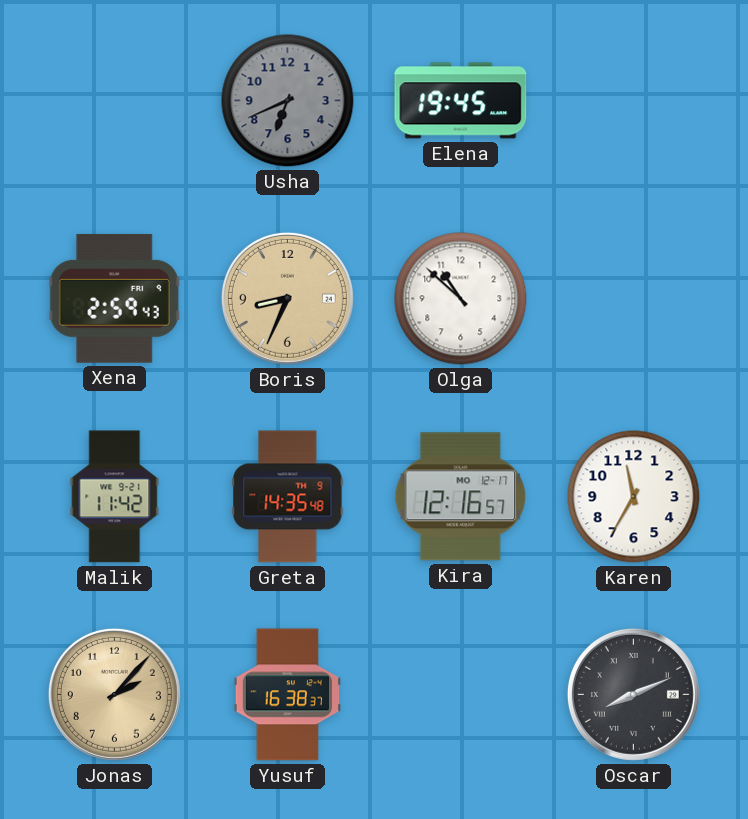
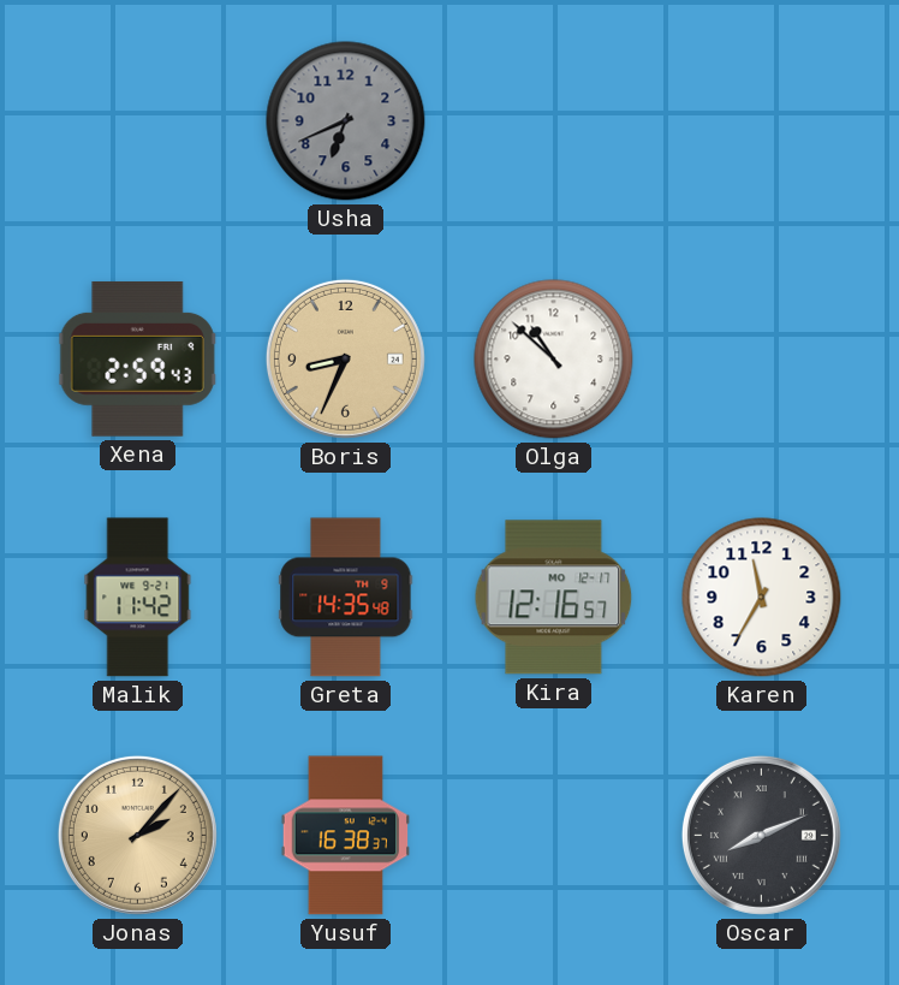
Elena: 19:45 -> none
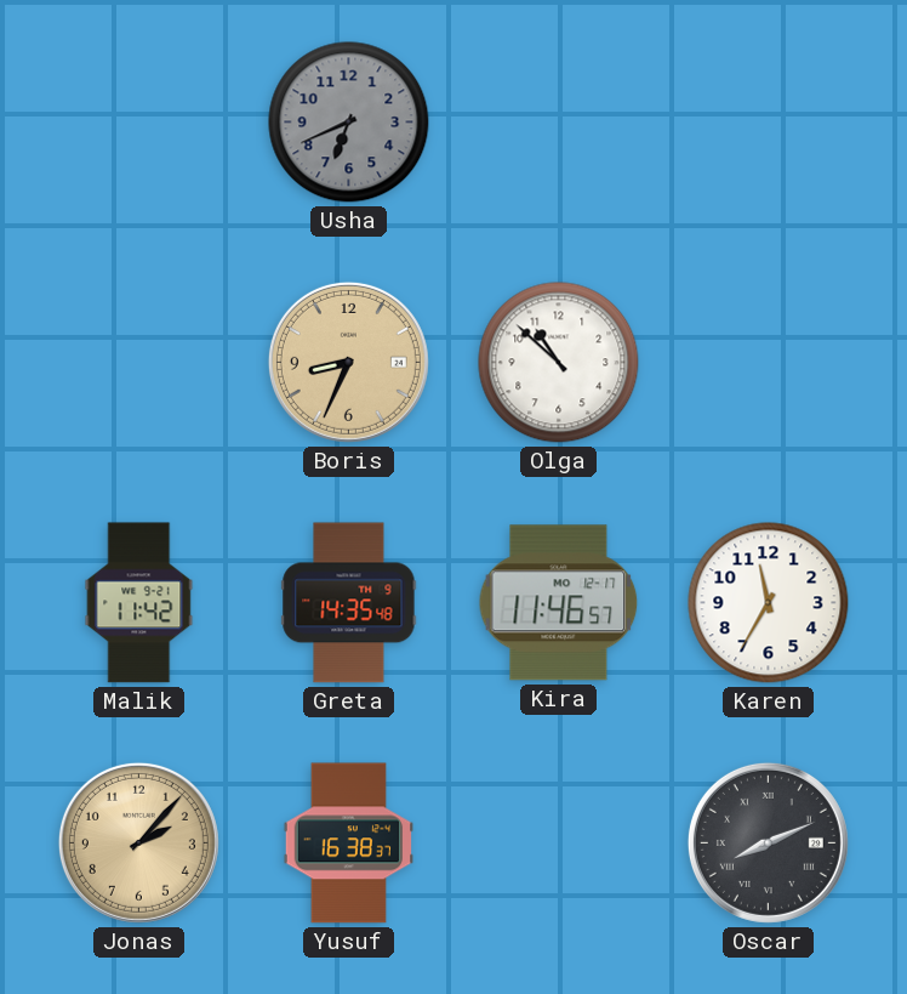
Xena: 2:59 -> none
Kira: 12:16 -> 11:46
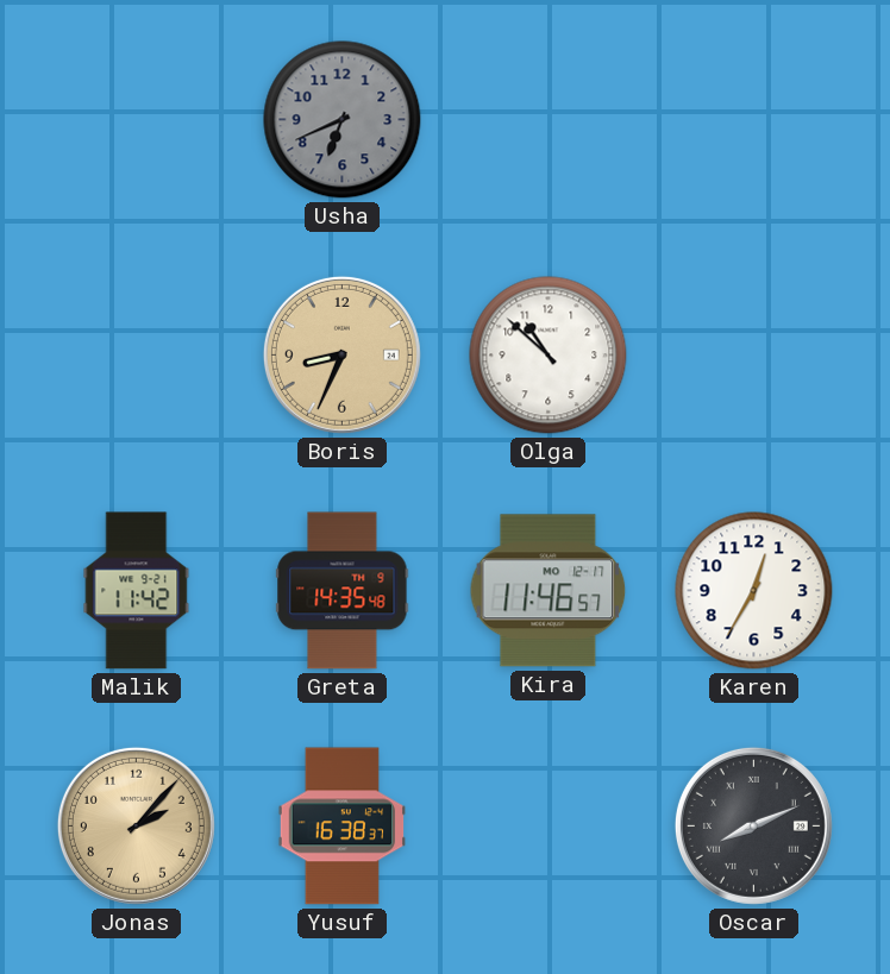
Karen: 11:35 -> 12:35
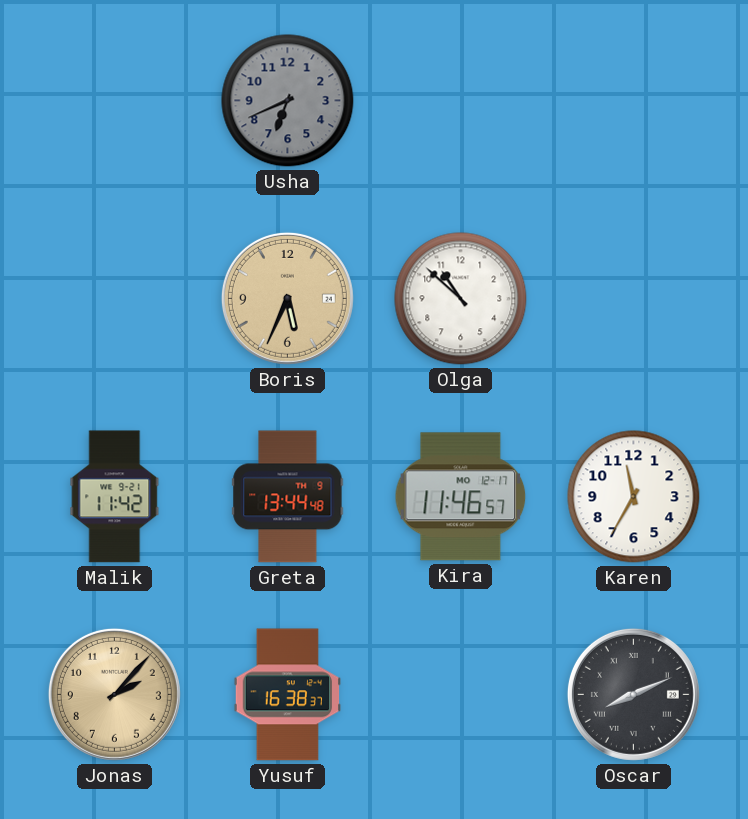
Boris: 8:34 -> 5:34
Greta: 14:35 -> 13:44
Karen: 12:35 -> 11:35
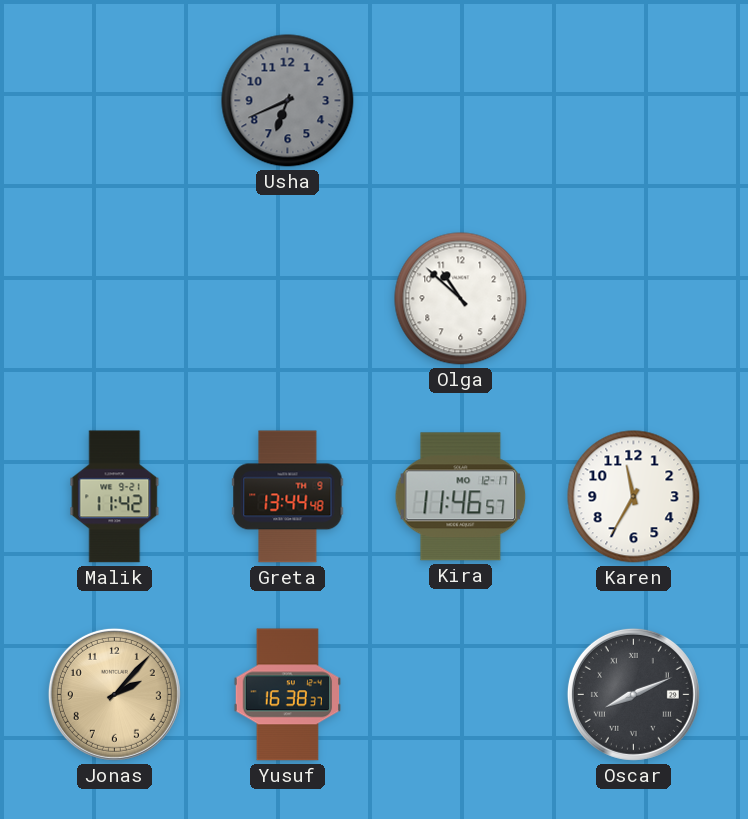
Boris: 5:34 -> none
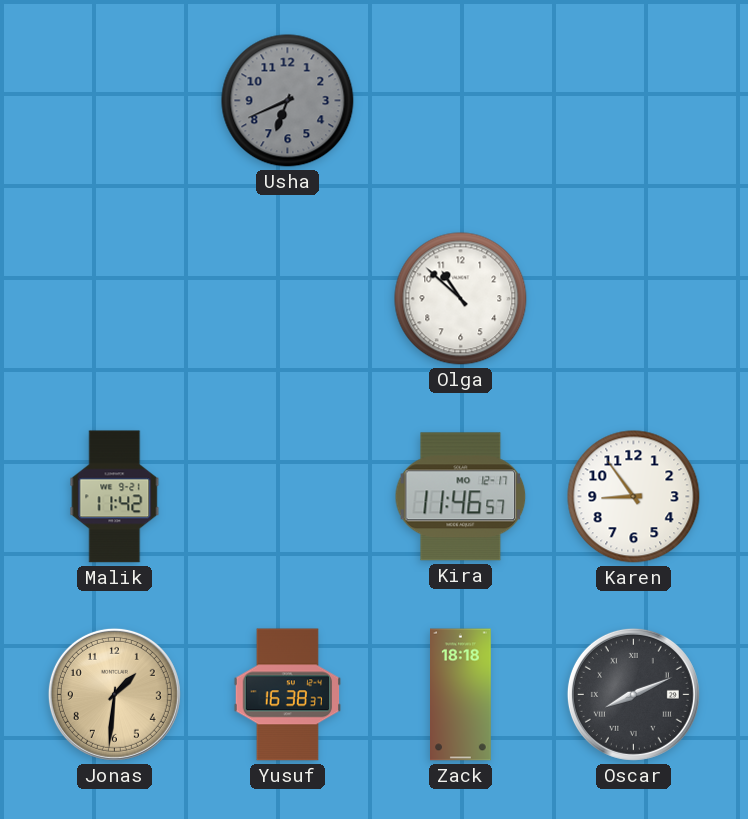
Greta: 13:44 -> none
Karen: 11:35 -> 8:54
Jonas: 2:07 -> 1:31
Zack: none -> 18:18
